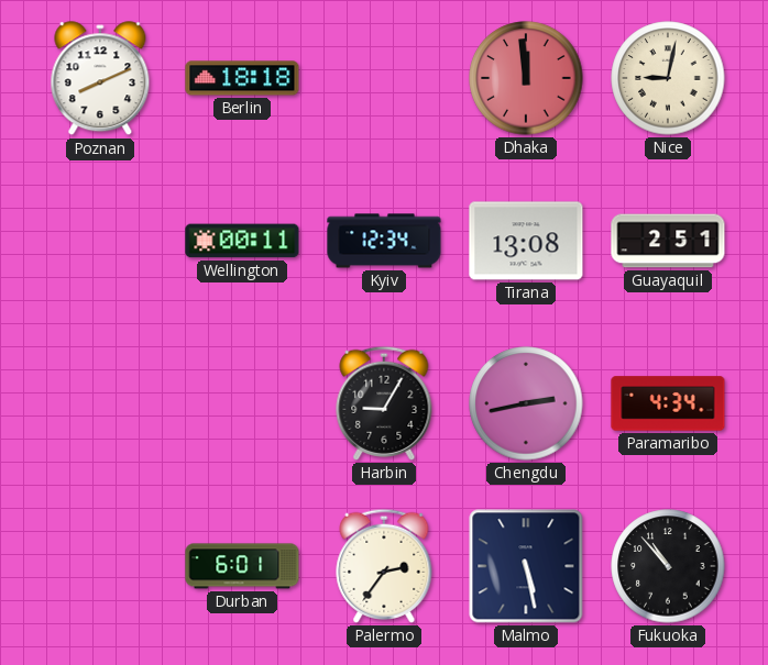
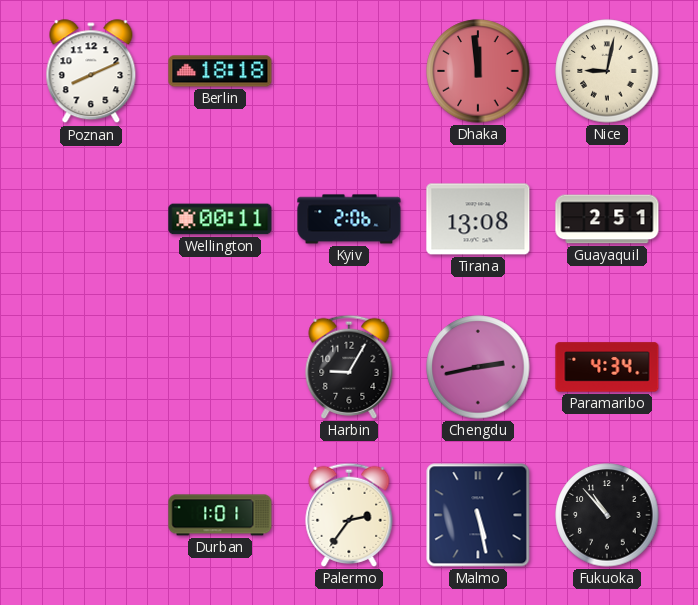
Kyiv: 12:34 -> 2:06
Durban: 6:01 -> 1:01
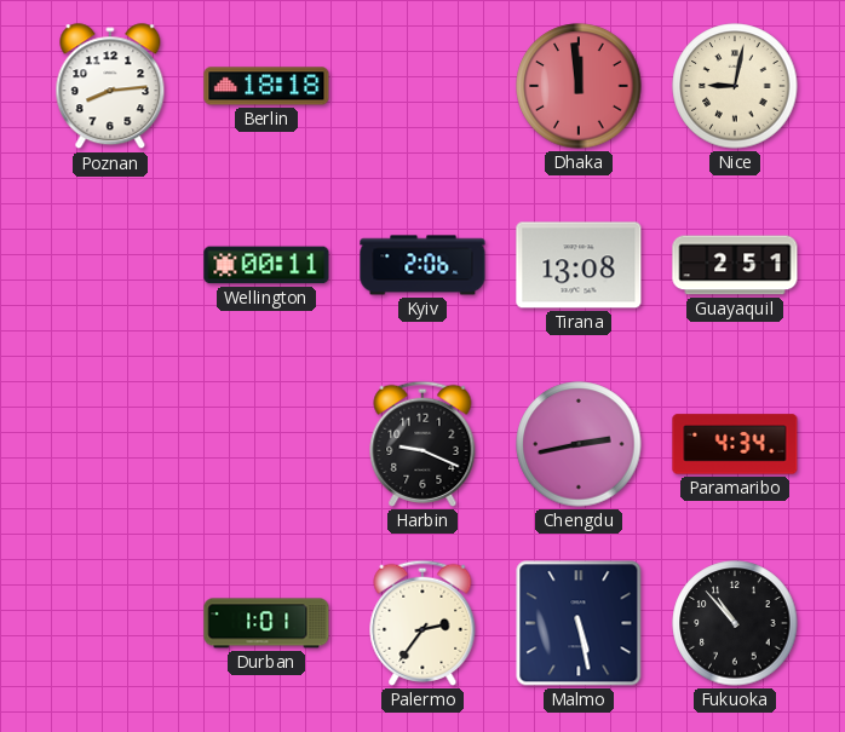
Poznan: 8:11 -> 8:14
Harbin: 9:05 -> 9:19
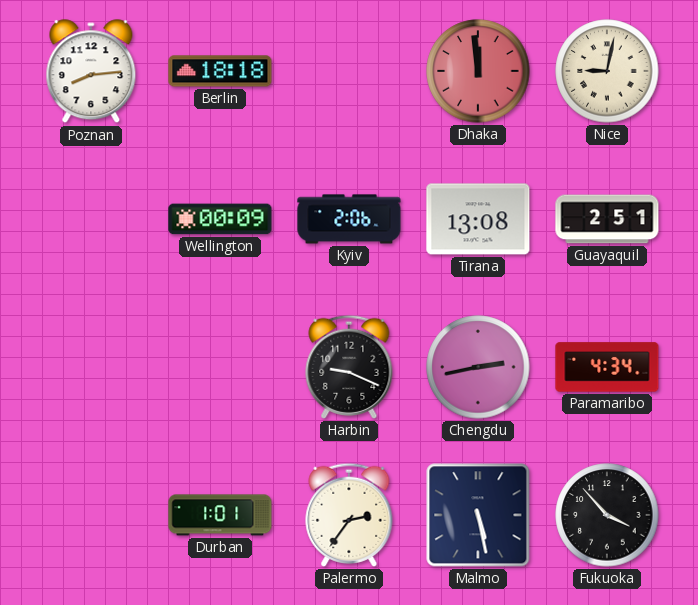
Wellington: 00:11 -> 00:09
Fukuoka: 10:53 -> 3:53
